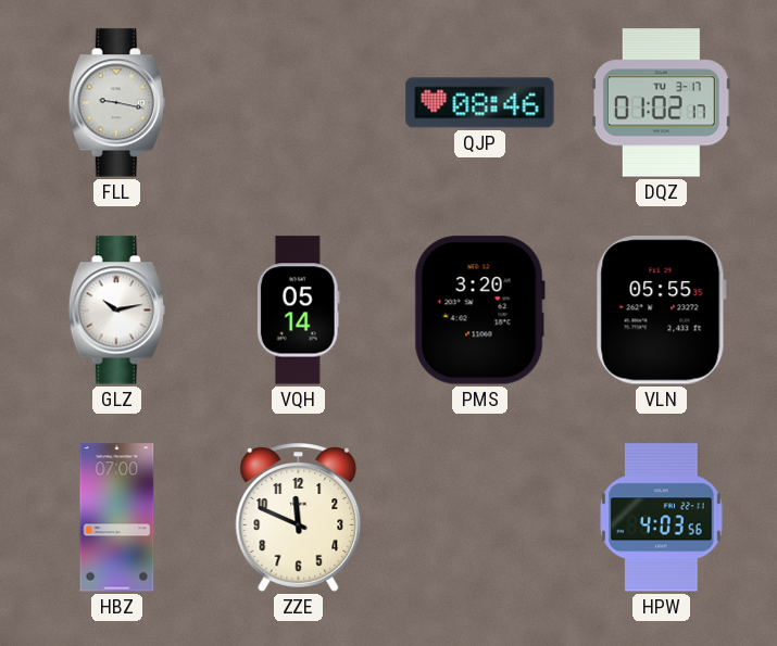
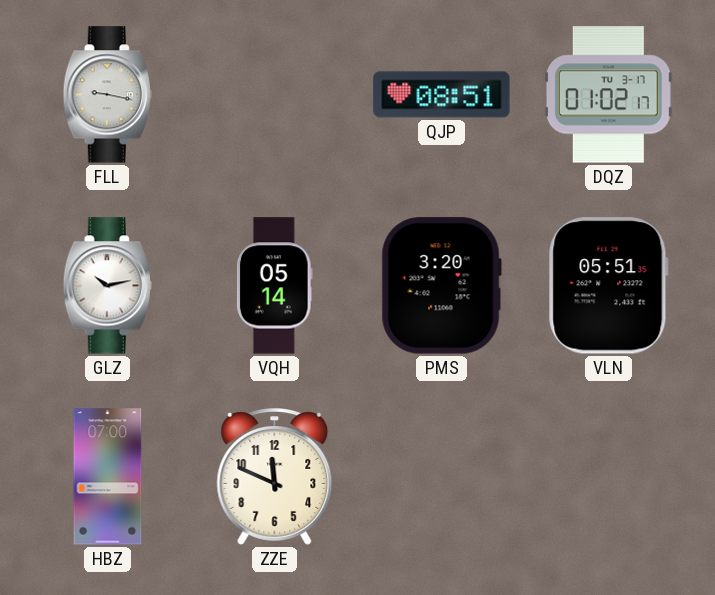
QJP: 08:46 -> 08:51
VLN: 05:55 -> 05:51
HPW: 4:03 -> none
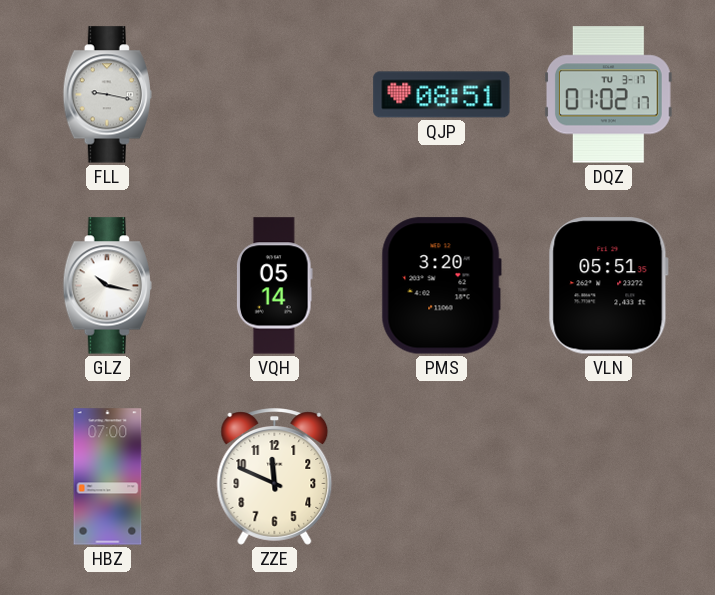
GLZ: 10:13 -> 10:17
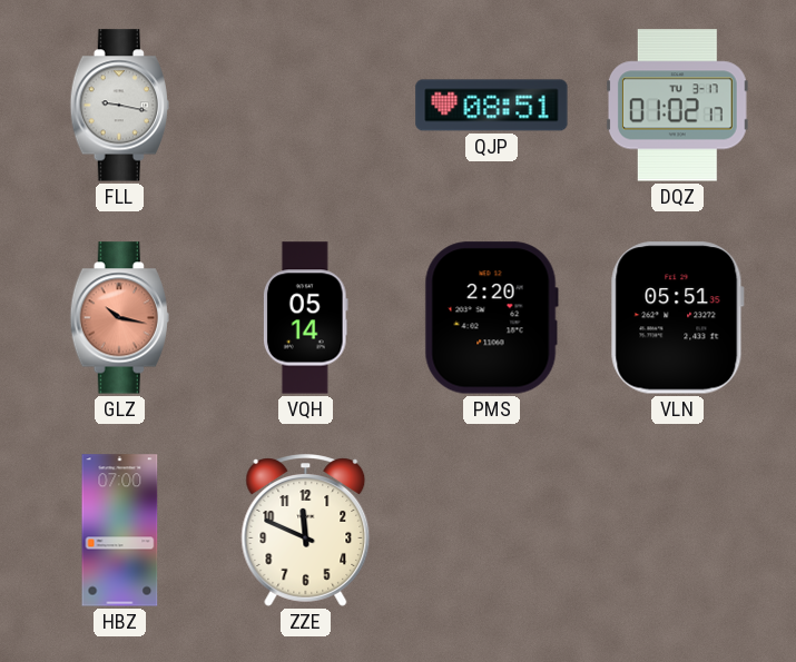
GLZ dial: white -> salmon
PMS: 3:20 -> 2:20
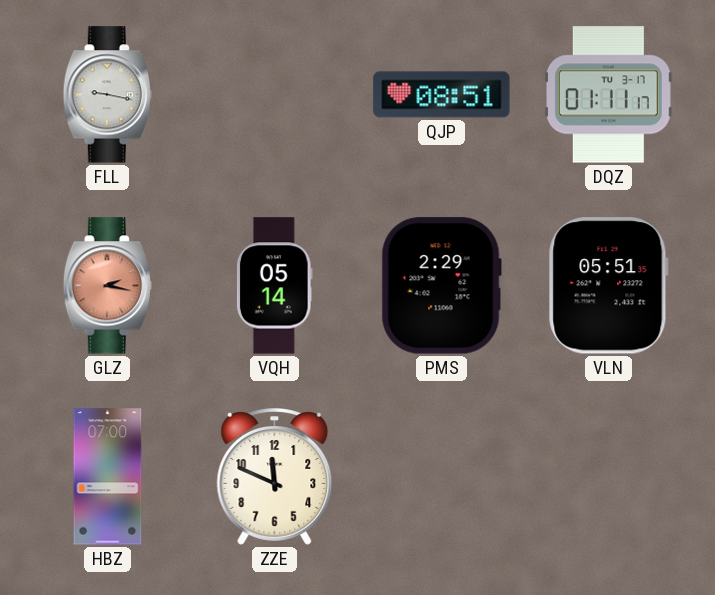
DQZ: 01:02 -> 01:11
GLZ: 10:17 -> 2:17
PMS: 2:20 -> 2:29
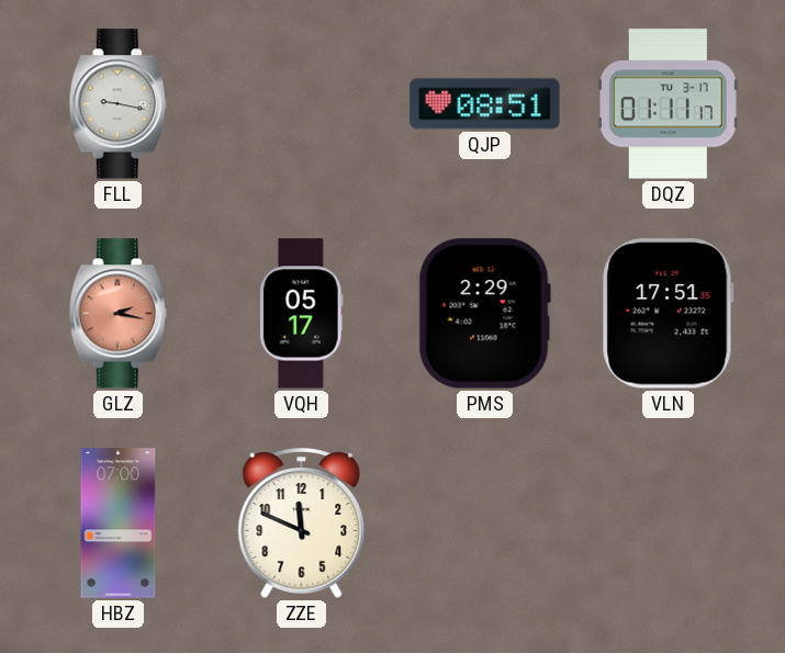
VQH: 05:14 -> 05:17
VLN: 05:51 -> 17:51
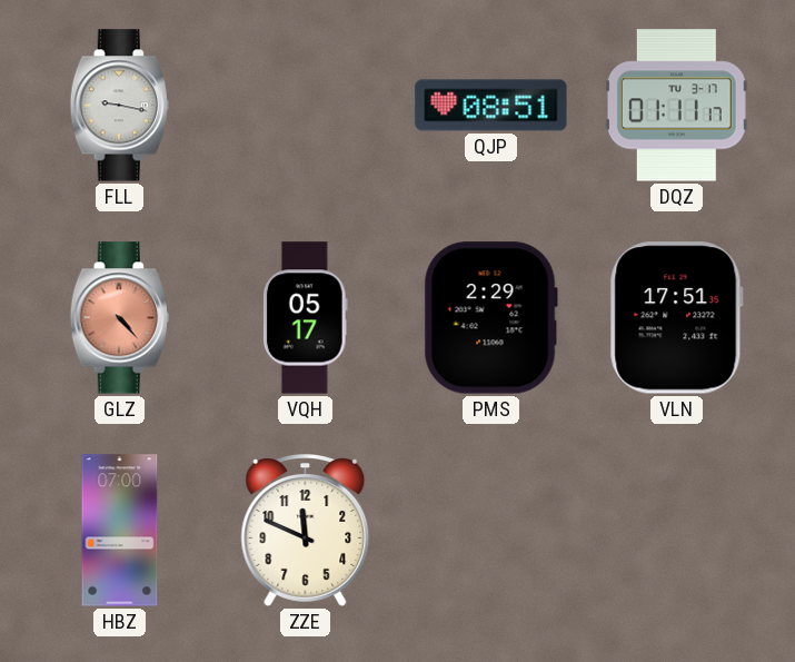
GLZ: 2:17 -> 4:23
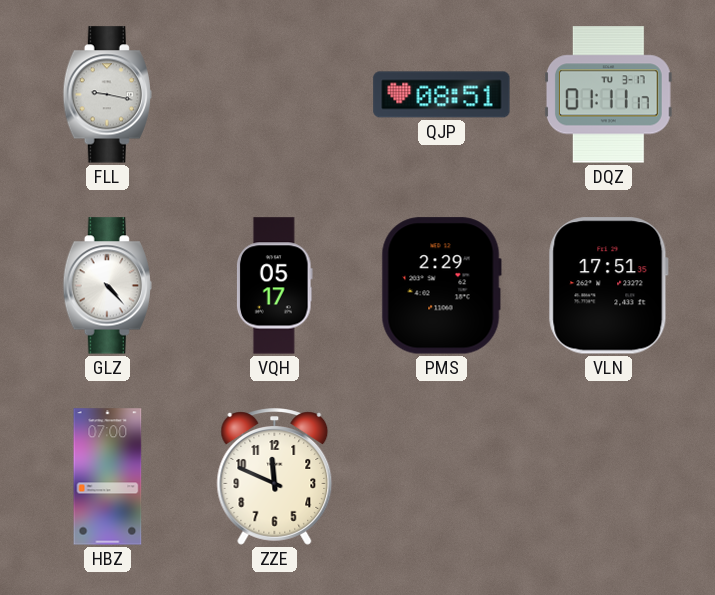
GLZ dial: salmon -> white
